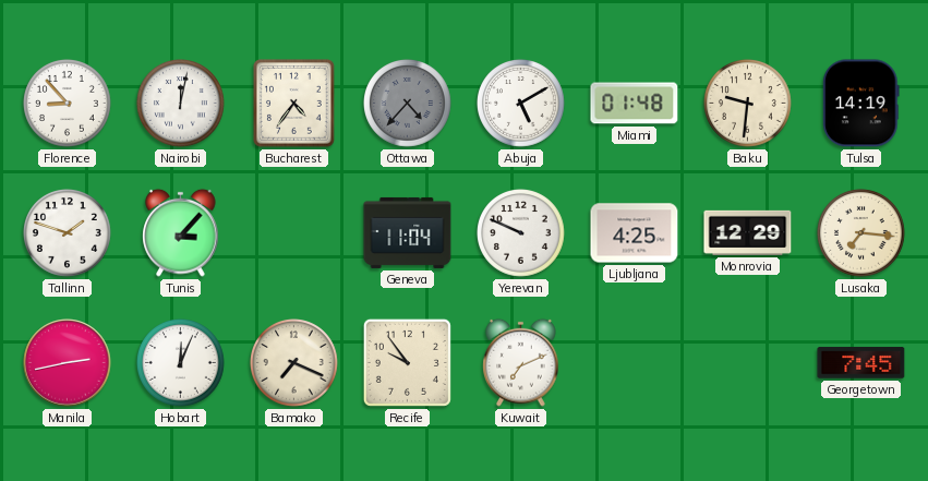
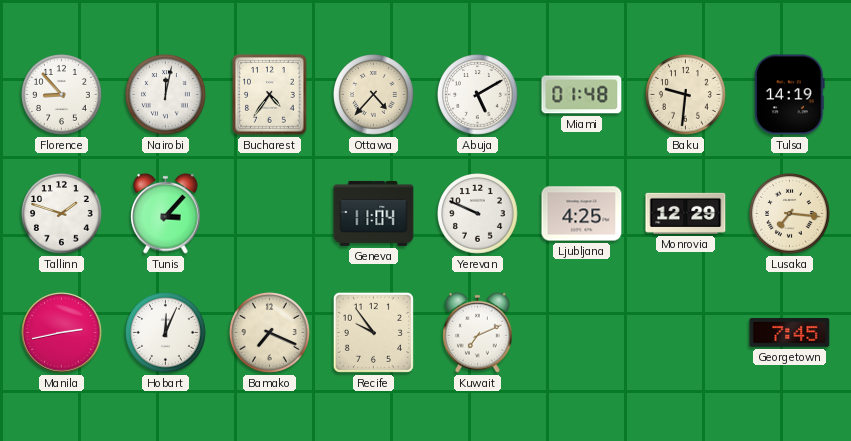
Ottawa dial: grey -> cream
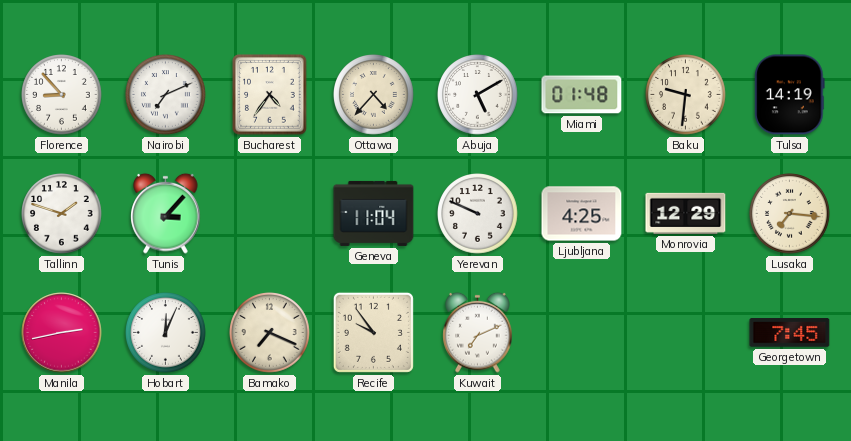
Nairobi: 12:02 -> 7:11
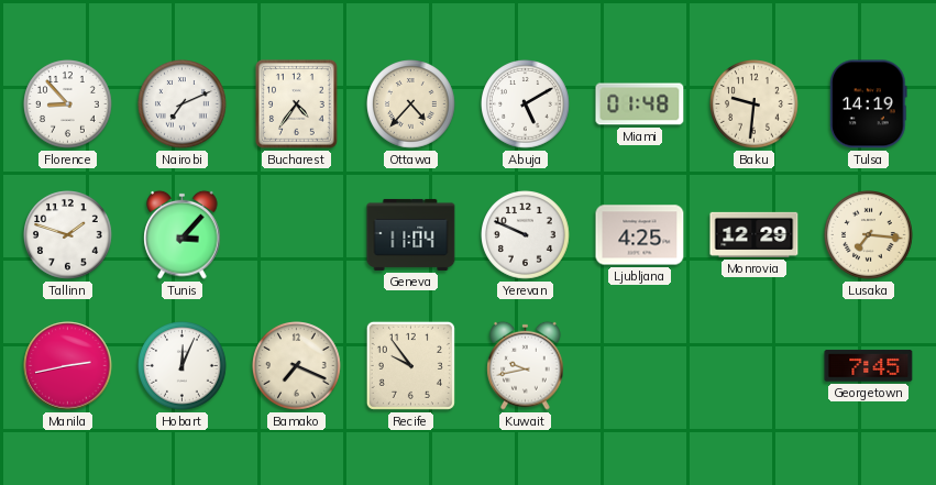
Kuwait: 7:11 -> 9:43
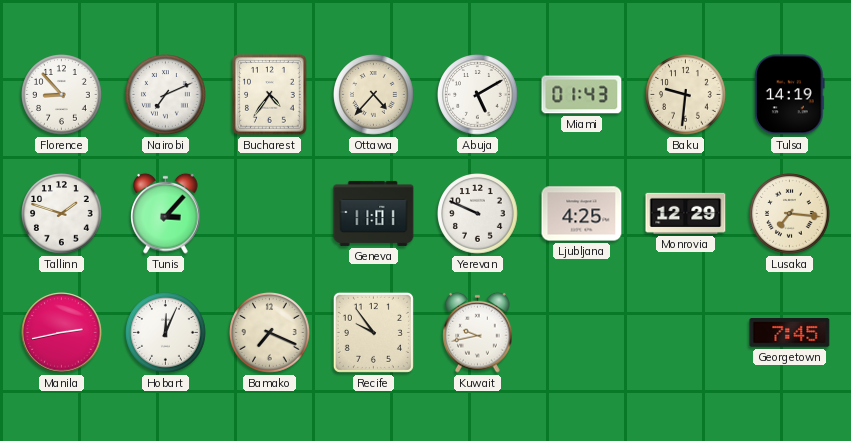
Miami: 01:48 -> 01:43
Geneva: 11:04 -> 11:01
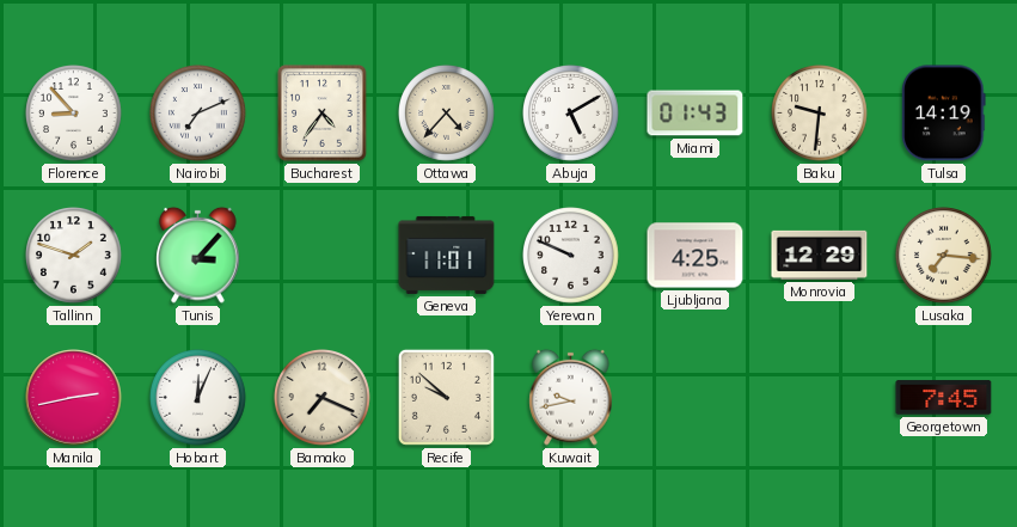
Recife: 9:54 -> 9:52
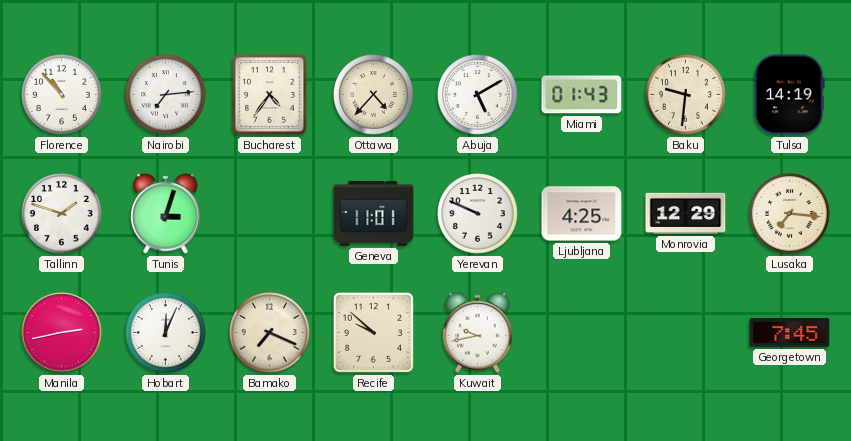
Florence: 8:53 -> 10:53
Nairobi: 7:11 -> 7:14
Tunis: 3:07 -> 3:03
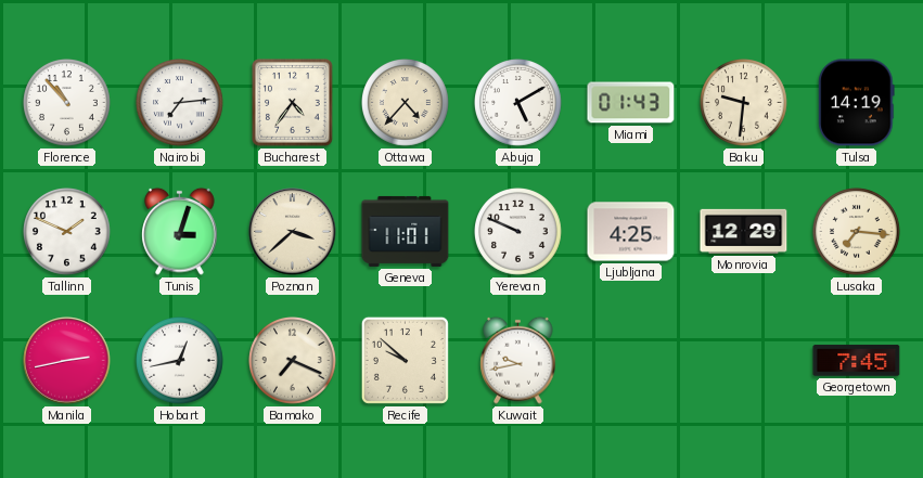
Tallinn: 1:48 -> 1:49
Poznan: none -> 3:38
Hobart: 12:04 -> 12:43
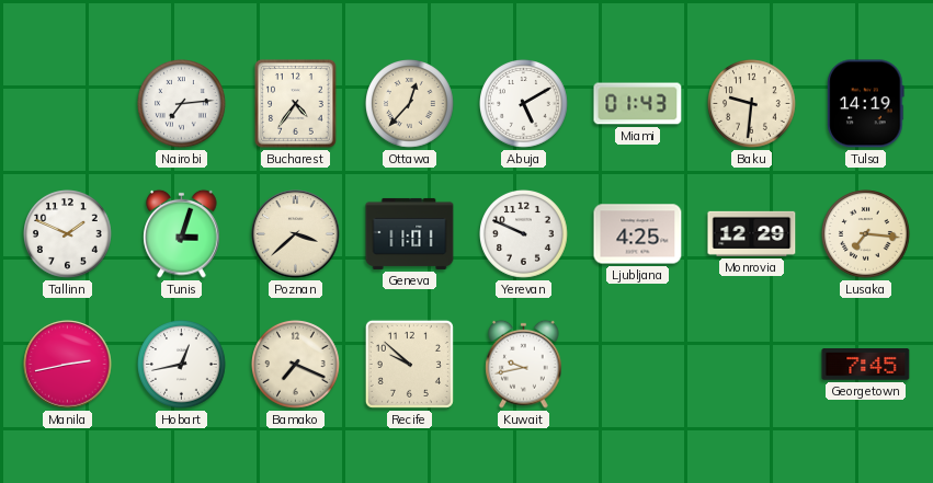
Florence: 10:53 -> none
Ottawa: 4:37 -> 12:37
